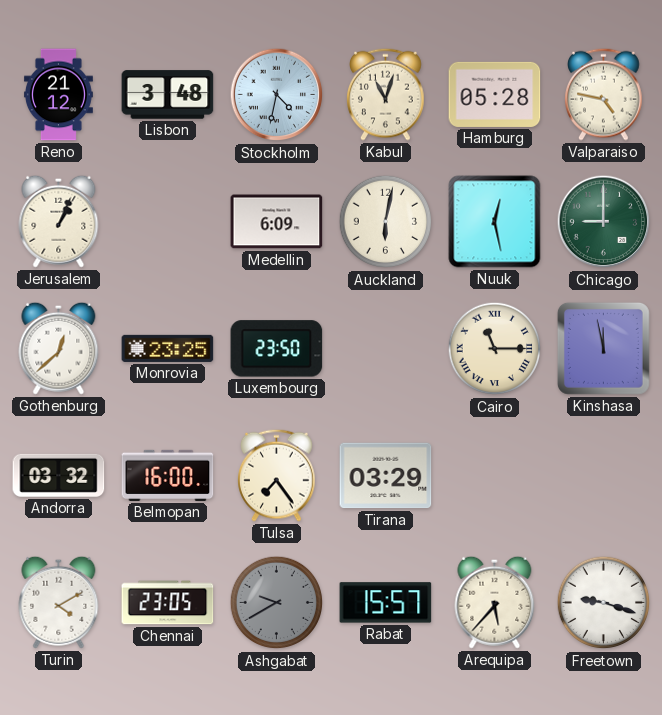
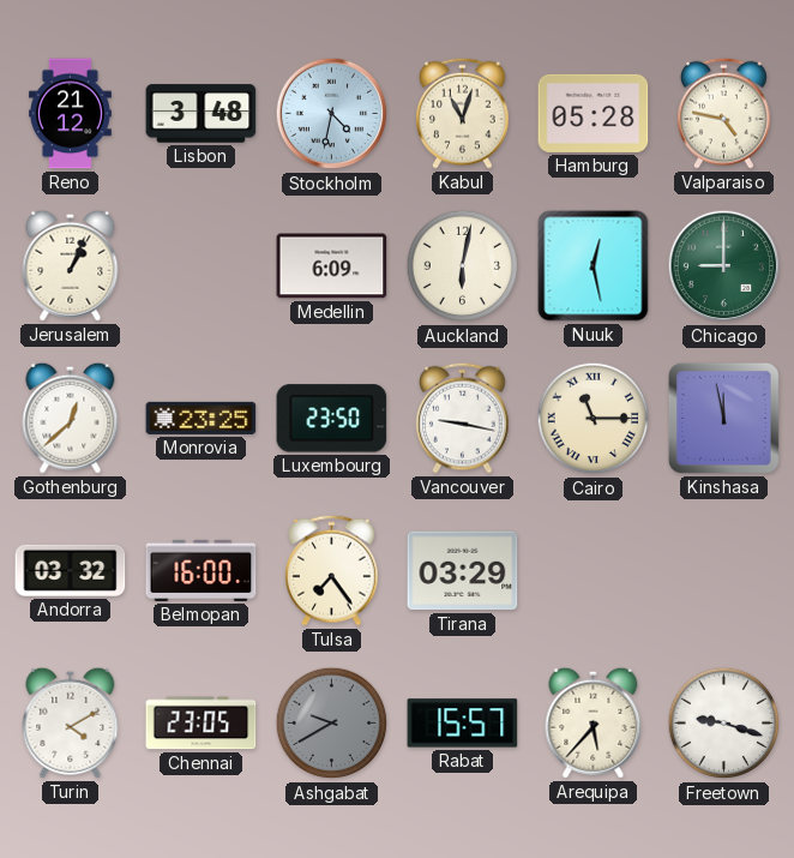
Vancouver: none -> 9:17
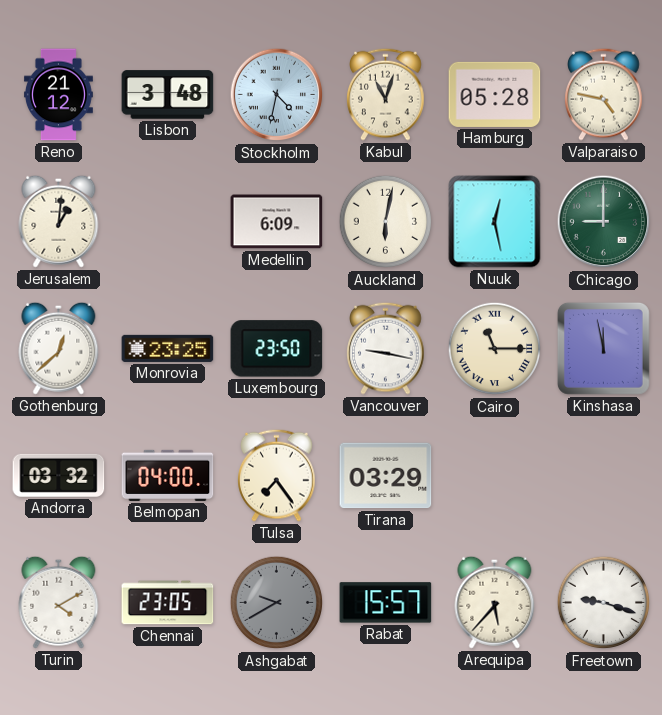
Jerusalem: 1:04 -> 1:01
Belmopan: 16:00 -> 04:00
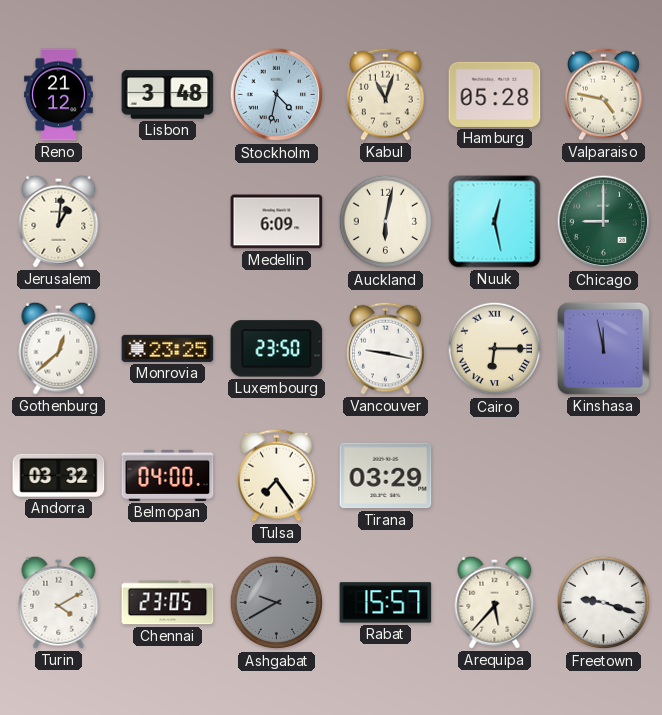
Cairo: 11:15 -> 6:15
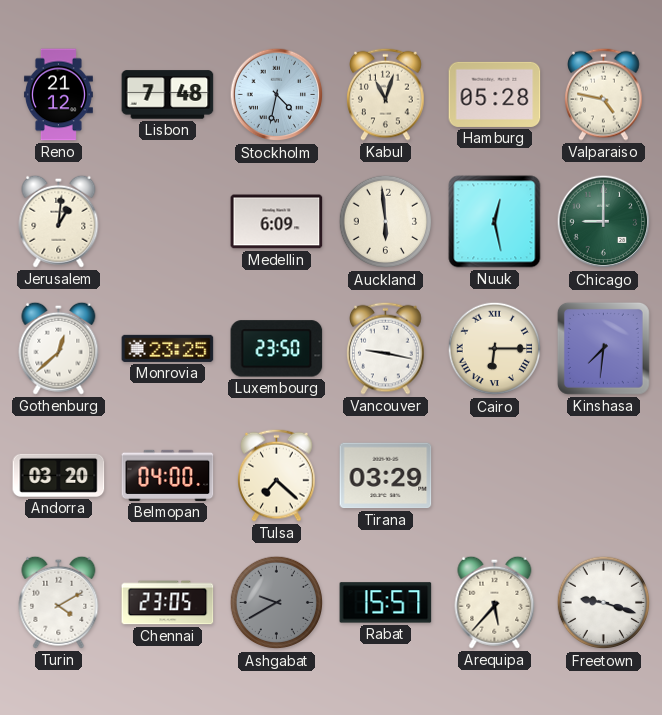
Lisbon: 3:48 -> 7:48
Auckland: 6:02 -> 5:59
Kinshasa: 11:58 -> 7:31
Andorra: 03:32 -> 03:20
Tulsa: 7:24 -> 7:22
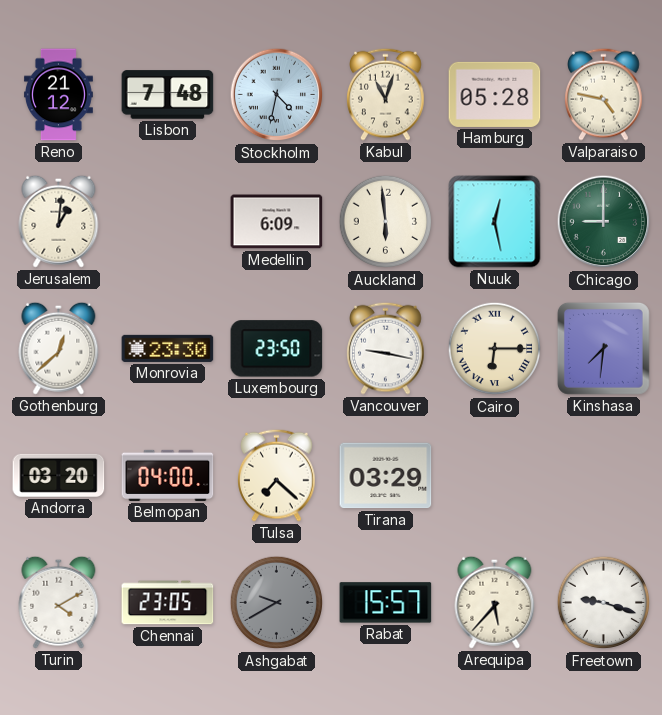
Monrovia: 23:25 -> 23:30
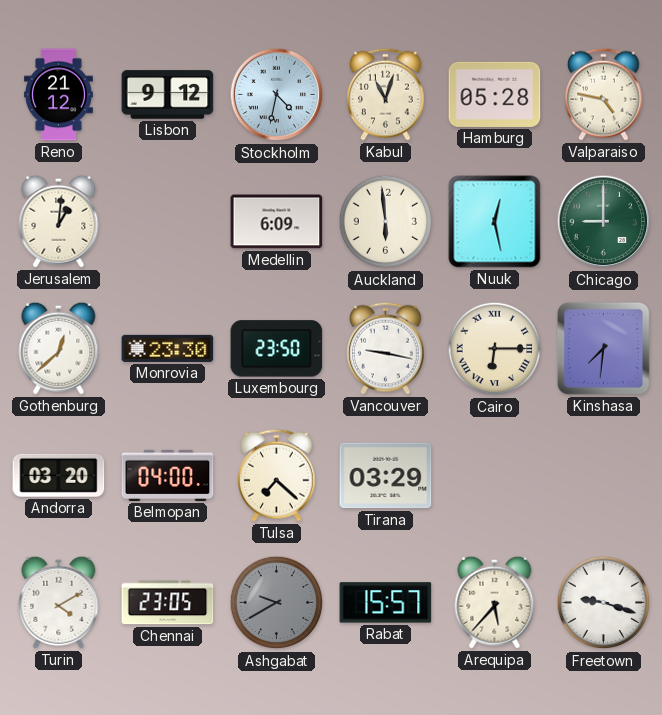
Lisbon: 7:48 -> 9:12
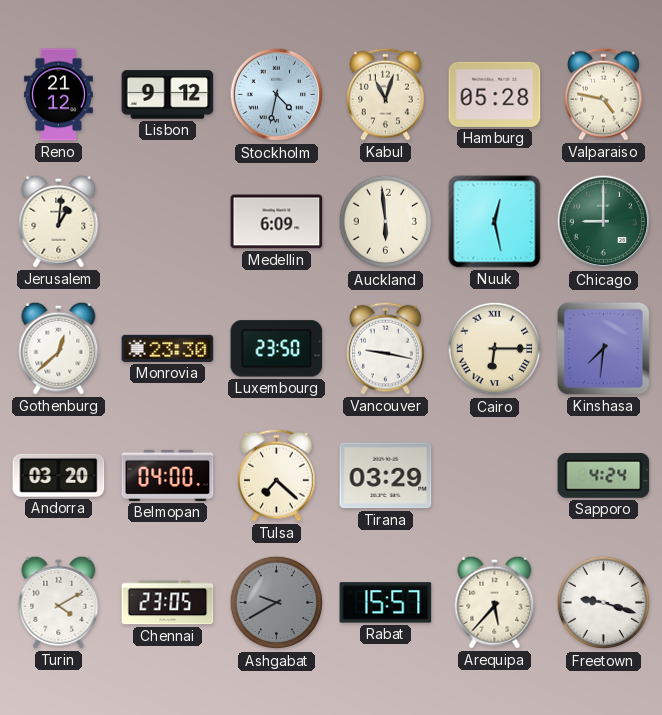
Sapporo: none -> 4:24
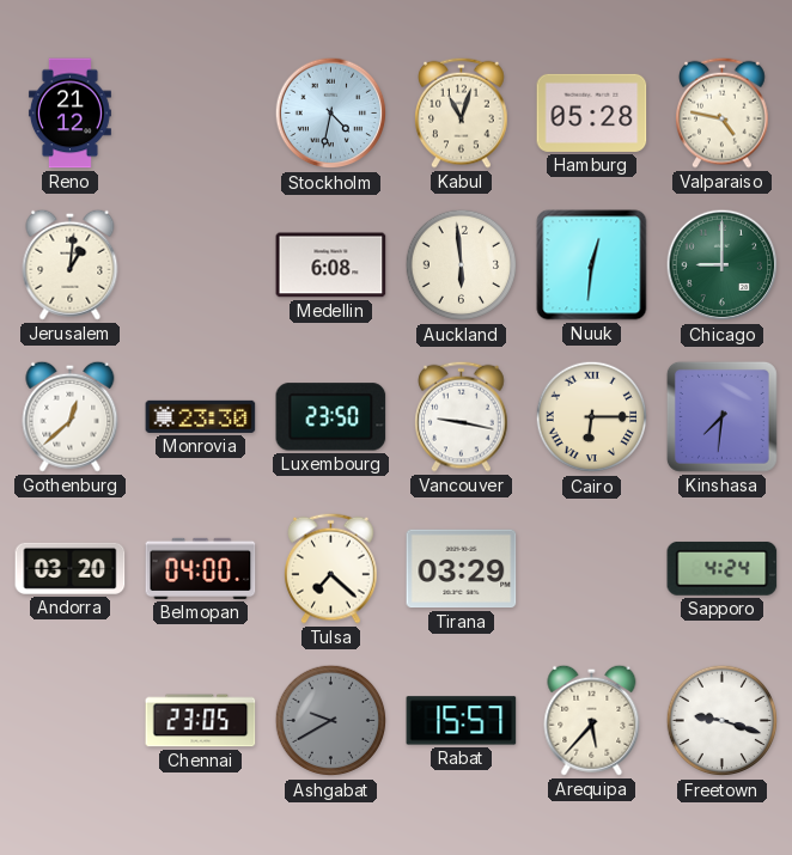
Lisbon: 9:12 -> none
Medellin: 6:09 -> 6:08
Nuuk: 12:28 -> 12:31
Turin: 4:10 -> none
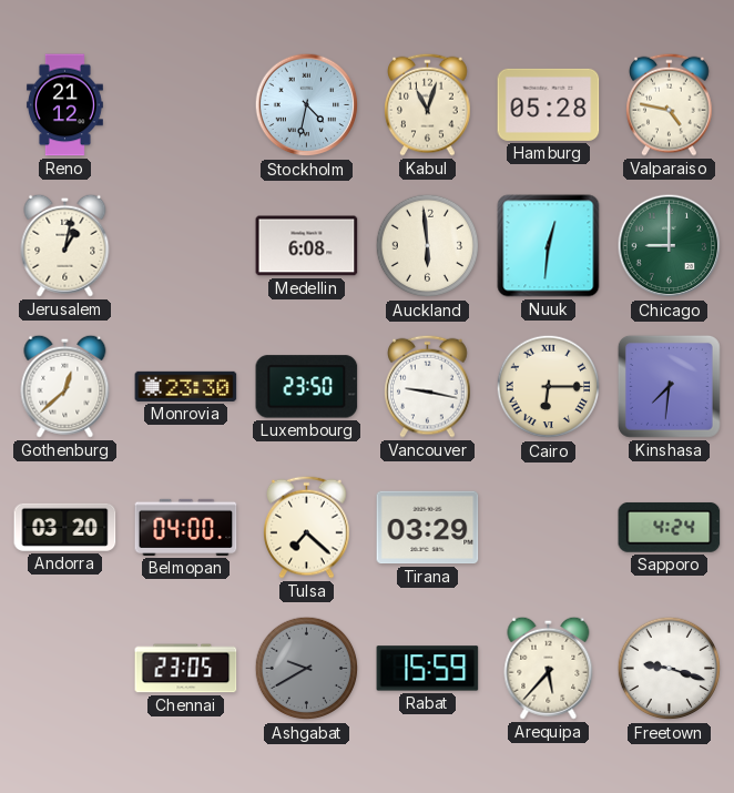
Jerusalem: 1:01 -> 1:02
Rabat: 15:57 -> 15:59
